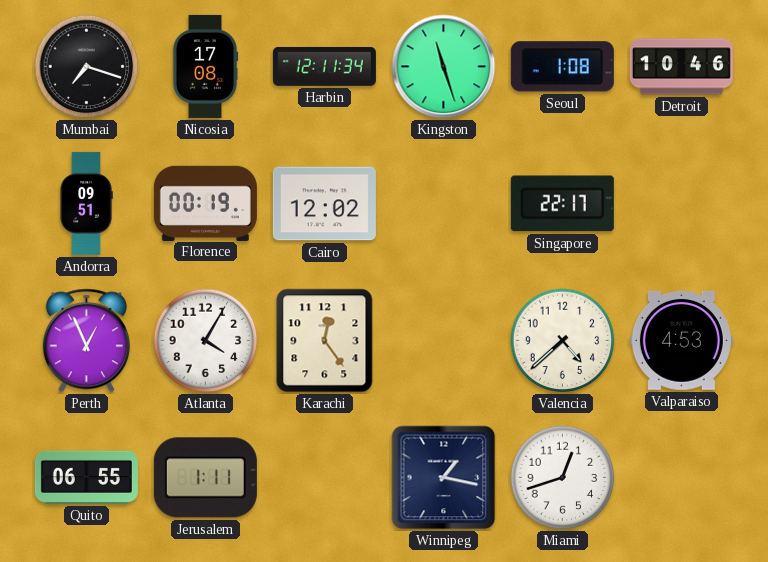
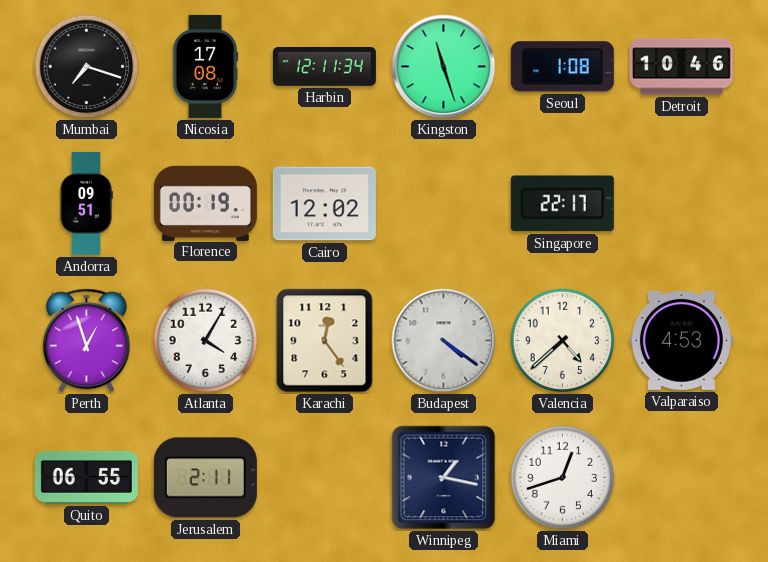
Perth: 12:56 -> 12:57
Budapest: none -> 4:21
Jerusalem: 1:11 -> 2:11
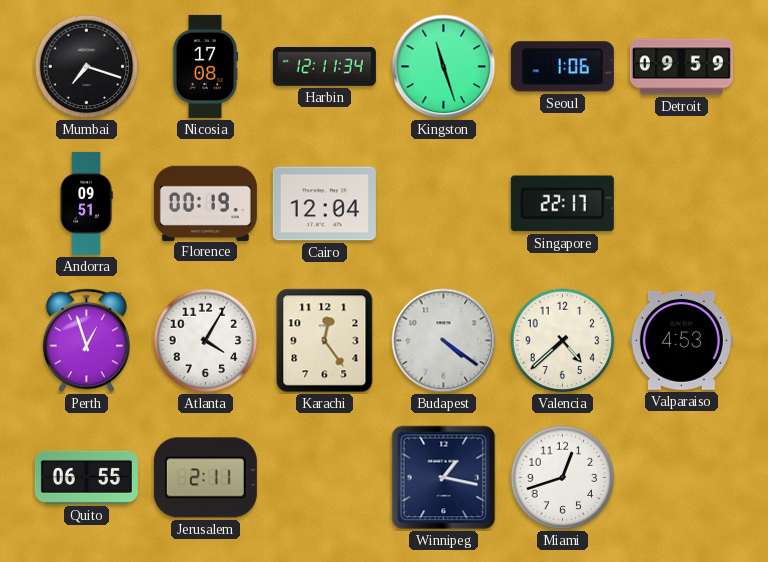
Seoul: 1:08 -> 1:06
Detroit: 10:46 -> 09:59
Cairo: 12:02 -> 12:04
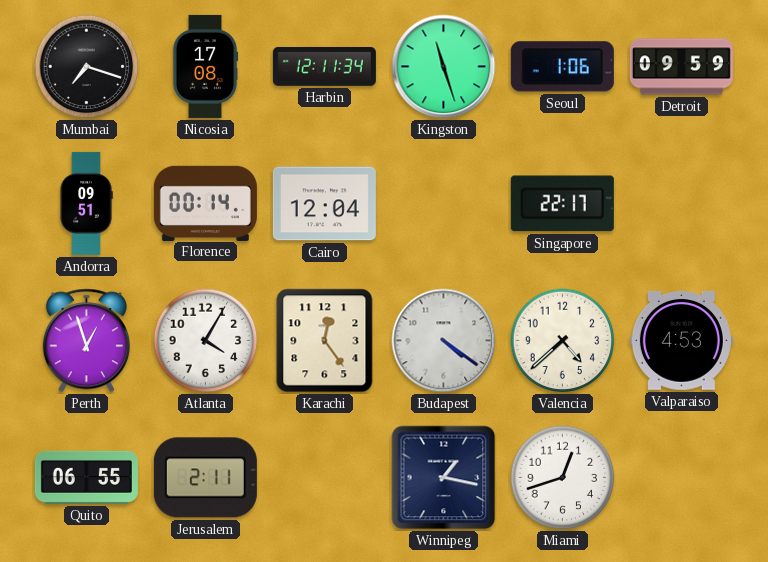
Florence: 00:19 -> 00:14
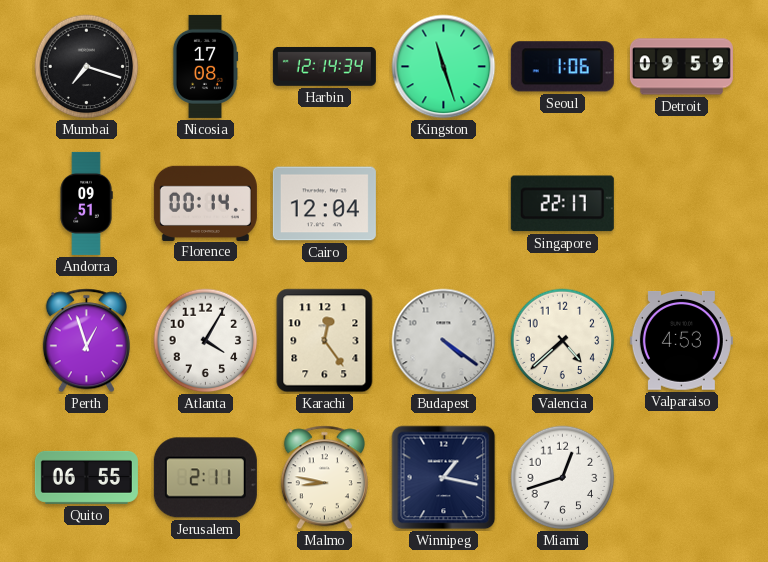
Harbin: 12:11 -> 12:14
Malmo: none -> 8:47
